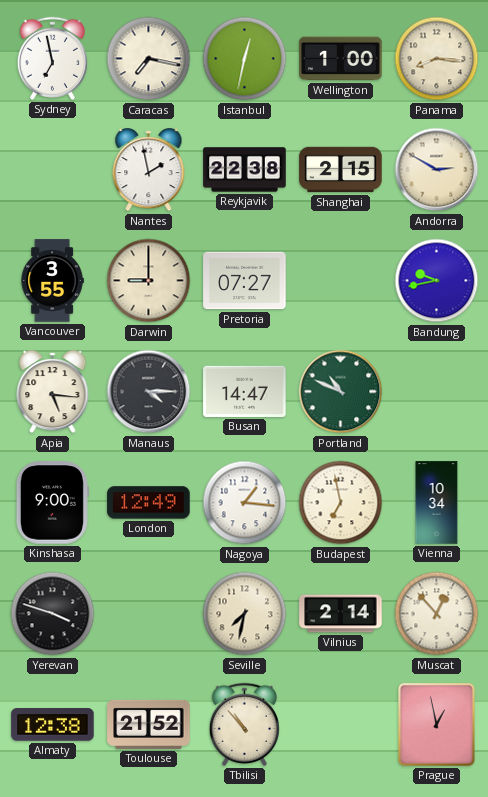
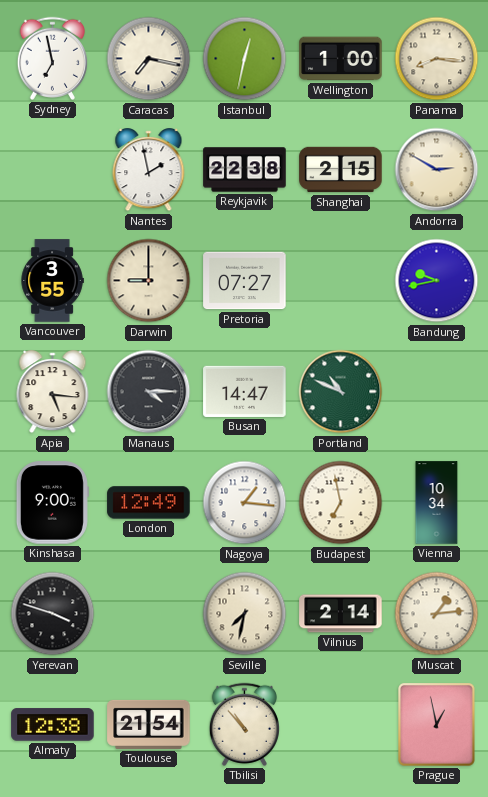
Muscat: 12:53 -> 1:14
Toulouse: 21:52 -> 21:54
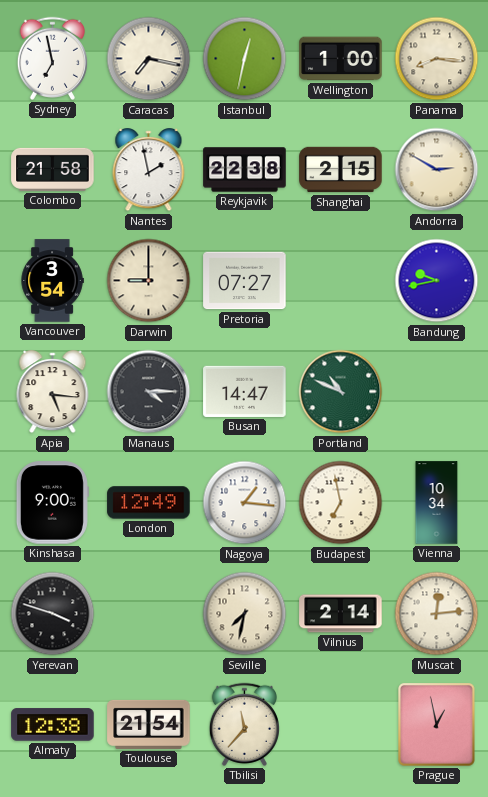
Colombo: none -> 21:58
Vancouver: 3:55 -> 3:54
Muscat: 1:14 -> 12:14
Tbilisi: 10:53 -> 11:37
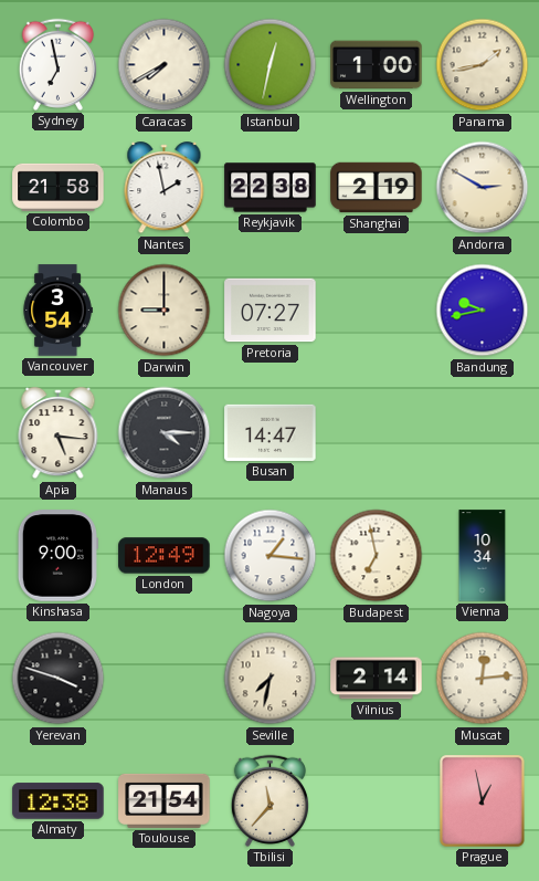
Caracas: 7:17 -> 7:40
Panama: 8:16 -> 1:43
Shanghai: 2:15 -> 2:19
Portland: 10:49 -> none
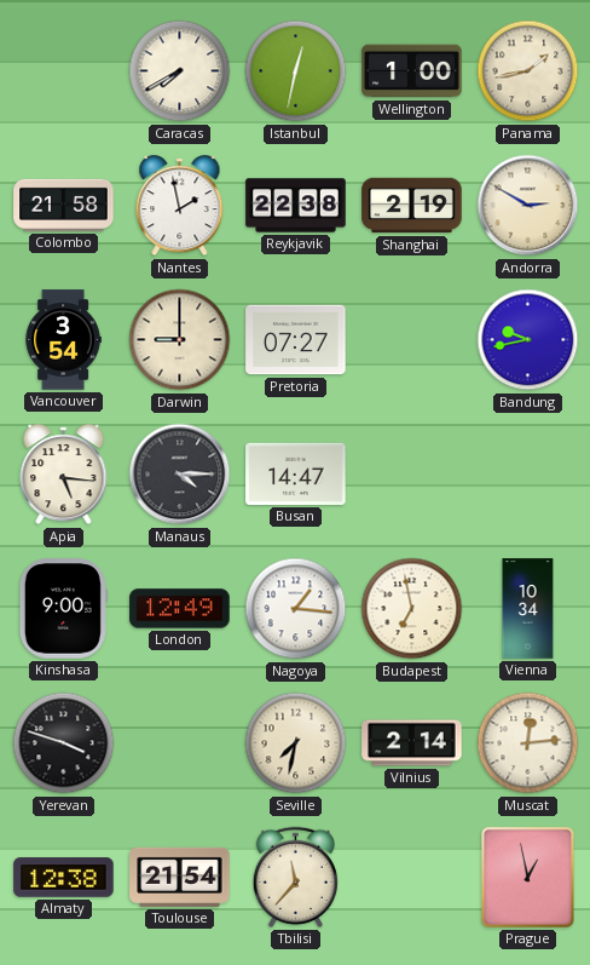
Sydney: 6:58 -> none
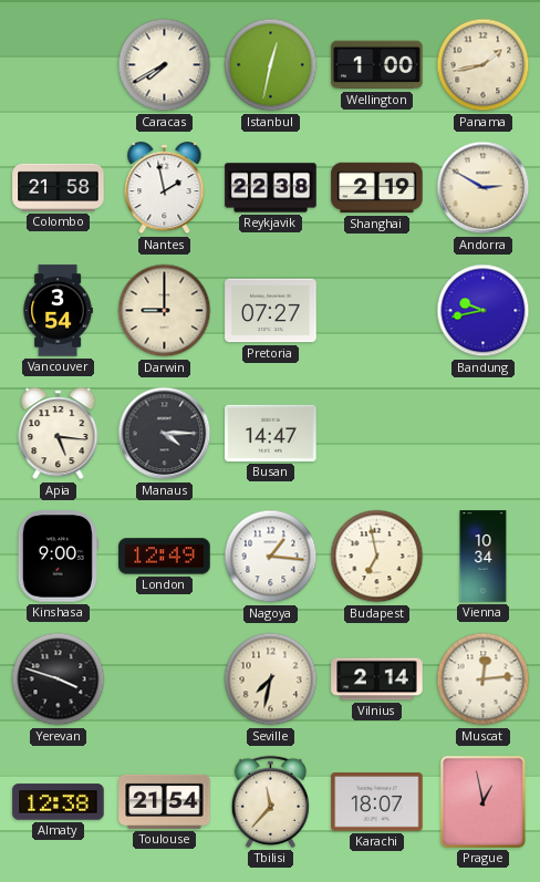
Karachi: none -> 18:07
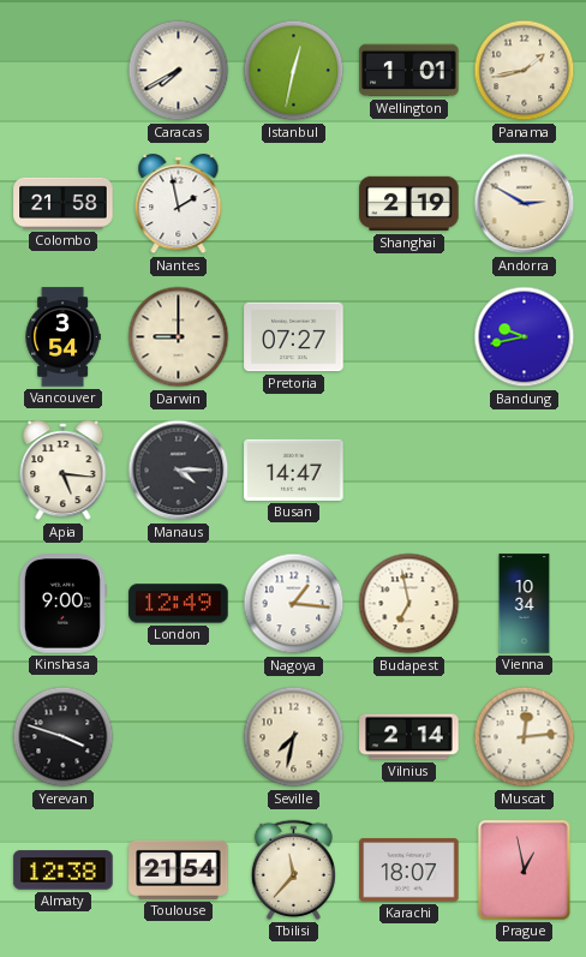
Wellington: 1:00 -> 1:01
Reykjavik: 22:38 -> none
